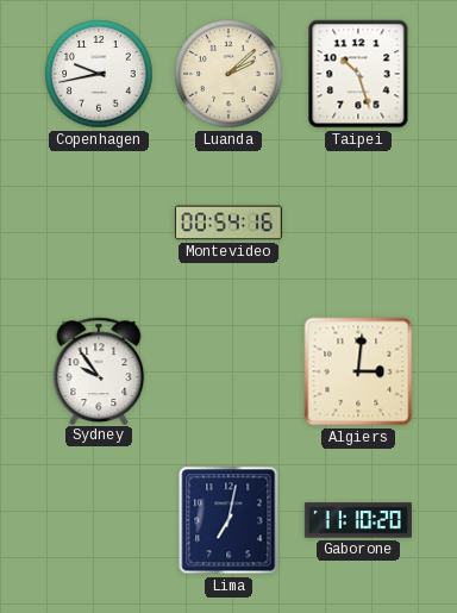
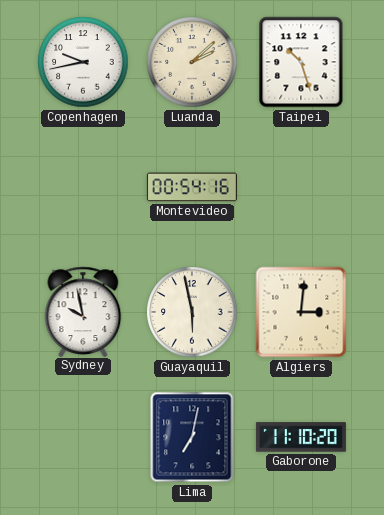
Sydney: 9:54 -> 9:58
Guayaquil: none -> 5:58
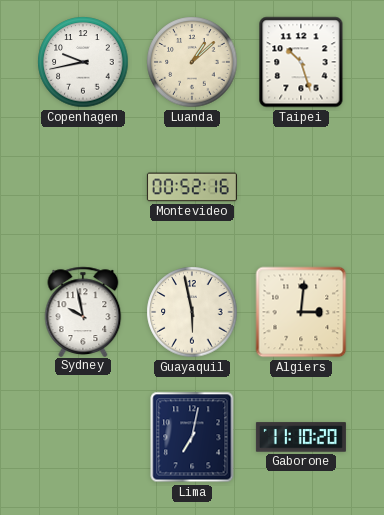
Luanda: 2:08 -> 1:08
Montevideo: 00:54 -> 00:52
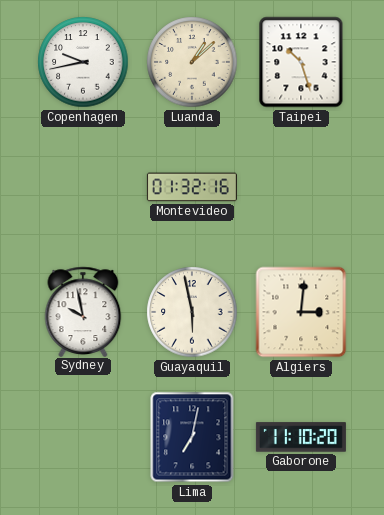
Montevideo: 00:52 -> 01:32
